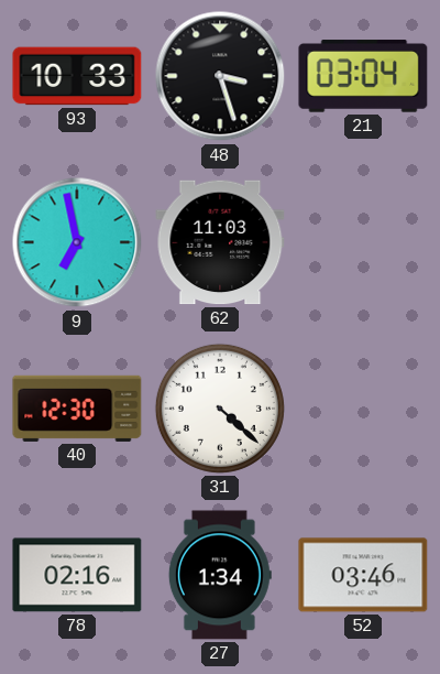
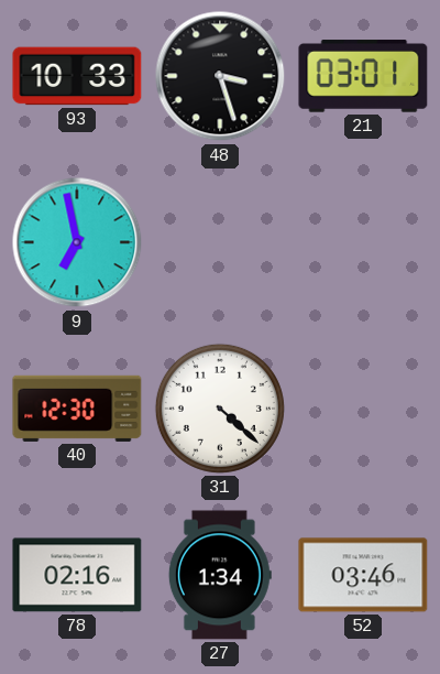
21: 03:04 -> 03:01
62: 11:03 -> none
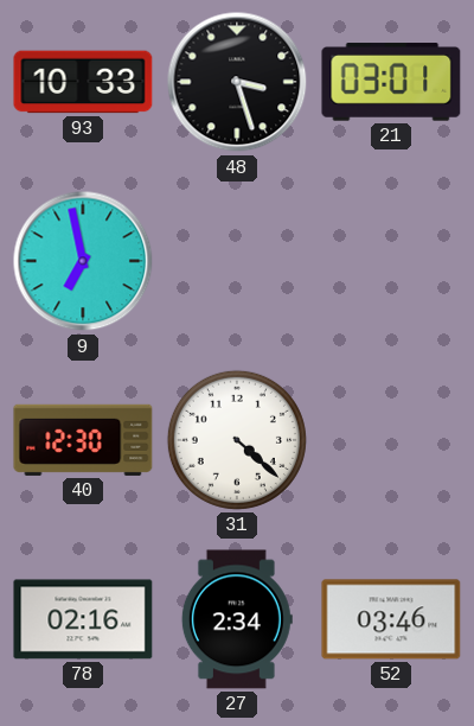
27: 1:34 -> 2:34
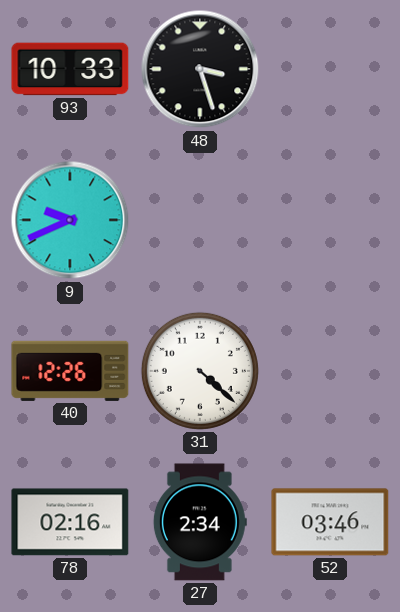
21: 03:01 -> none
9: 6:58 -> 9:41
40: 12:30 -> 12:26
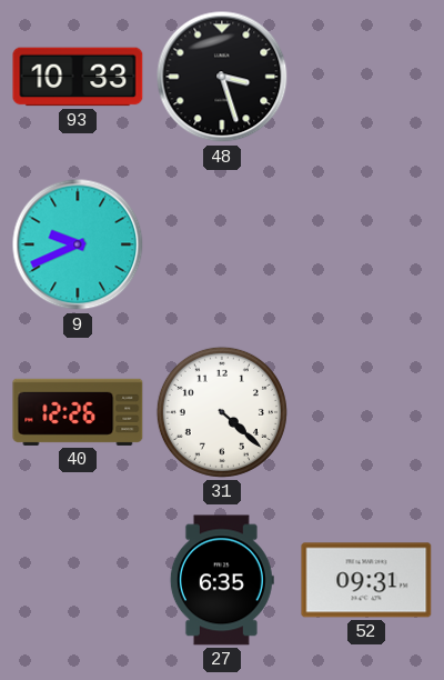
78: 02:16 -> none
27: 2:34 -> 6:35
52: 03:46 -> 09:31
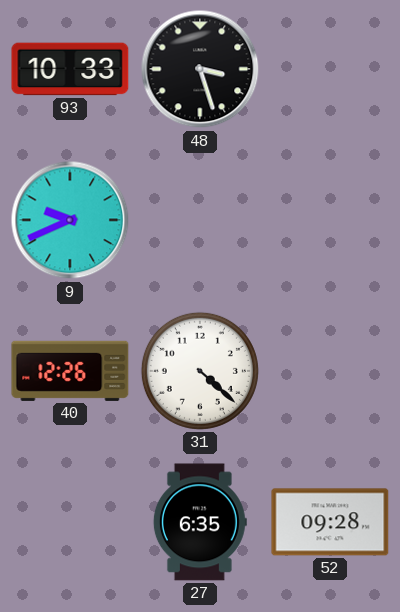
52: 09:31 -> 09:28
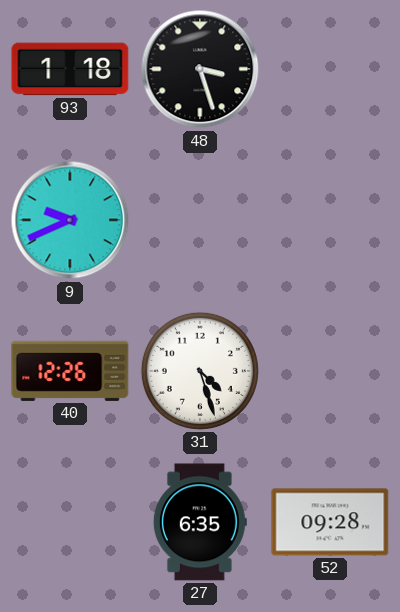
93: 10:33 -> 1:18
31: 4:22 -> 4:27
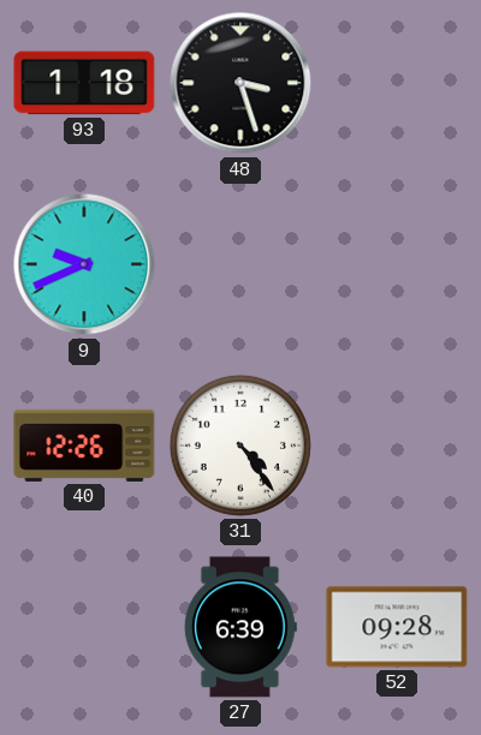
31: 4:27 -> 4:24
27: 6:35 -> 6:39
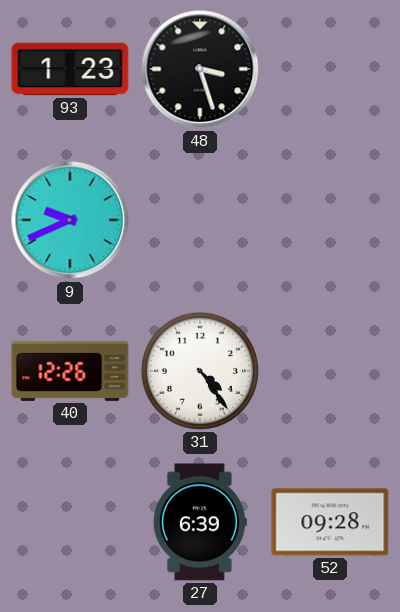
93: 1:18 -> 1:23
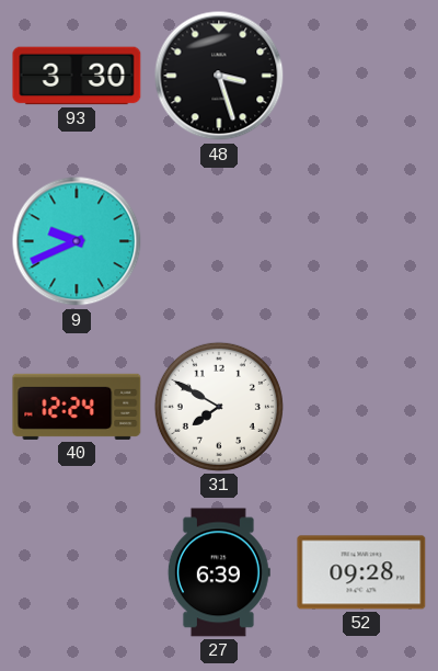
93: 1:23 -> 3:30
40: 12:26 -> 12:24
31: 4:24 -> 7:50
